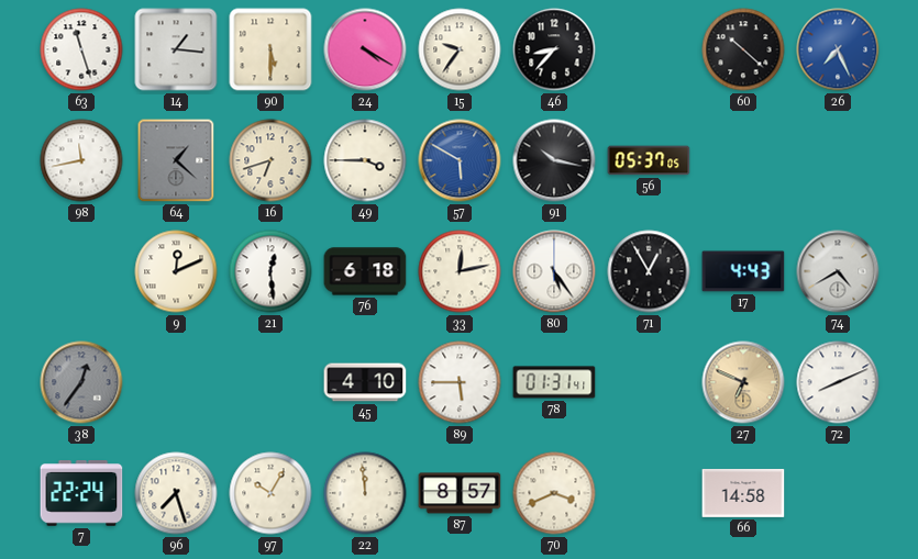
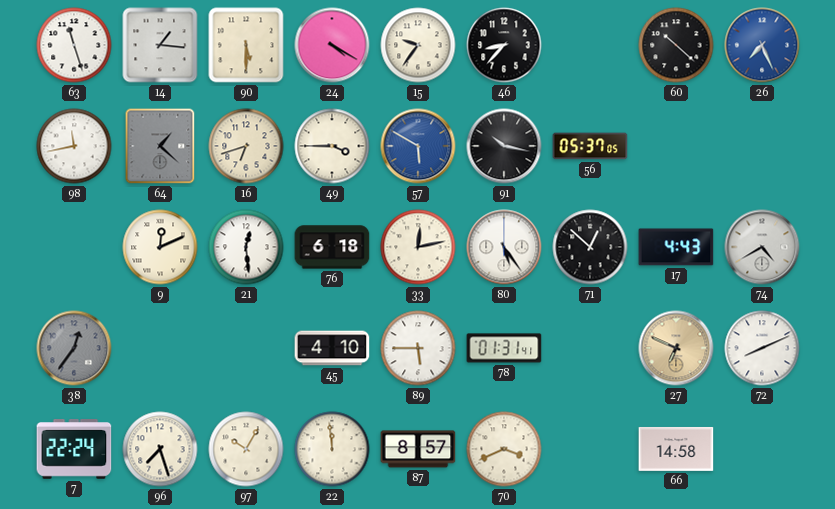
71: 12:55 -> 12:52
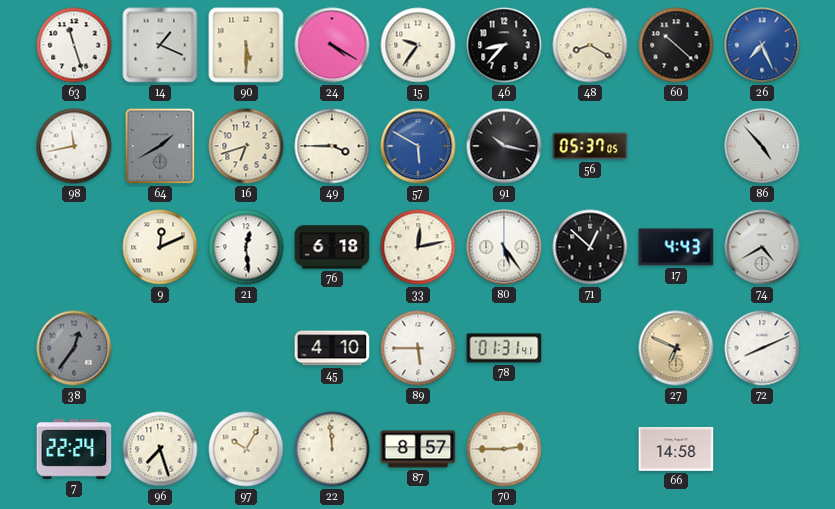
14: 1:16 -> 1:19
48: none -> 8:20
64: 1:22 -> 1:40
86: none -> 4:53
70: 3:41 -> 2:45
